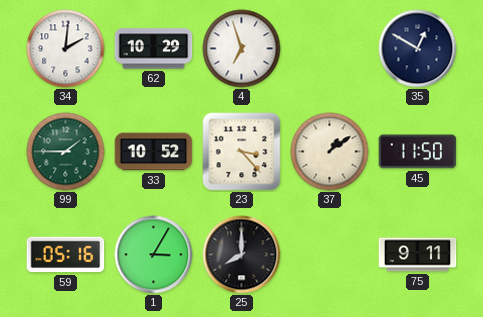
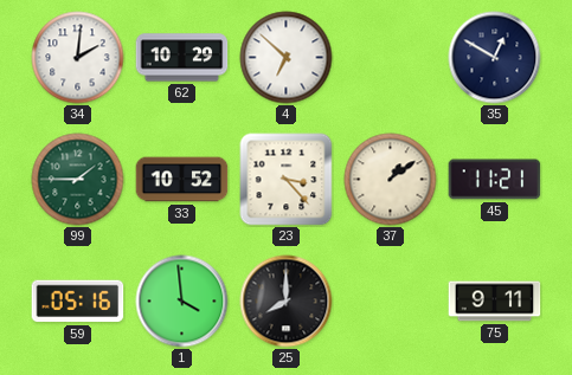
4: 6:57 -> 6:52
45: 11:50 -> 11:21
1: 3:05 -> 3:59
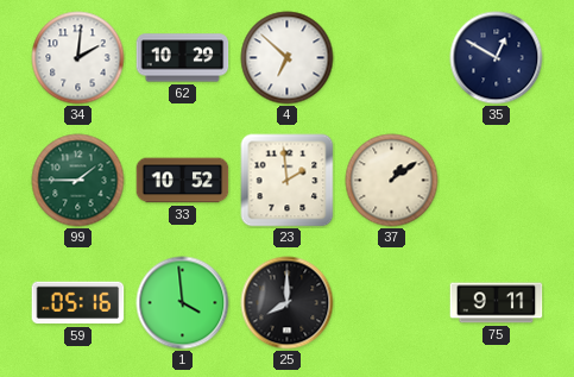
23: 3:23 -> 1:59
45: 11:21 -> none
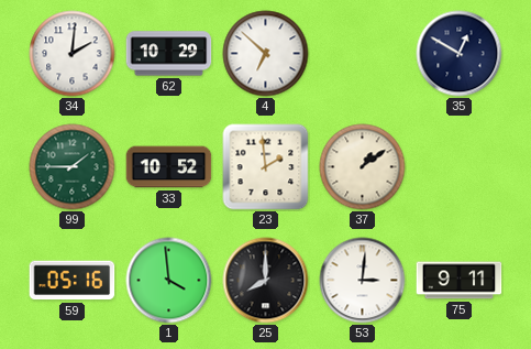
53: none -> 3:01
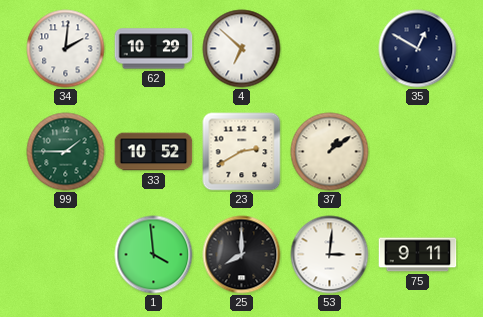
23: 1:59 -> 2:40
59: 05:16 -> none
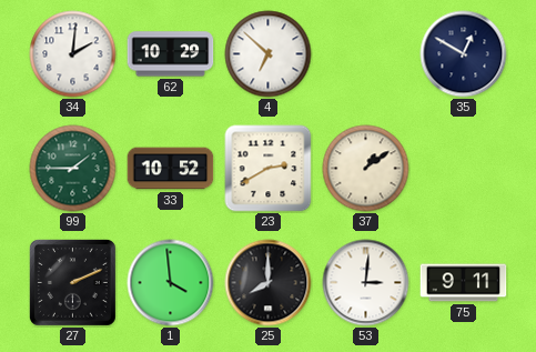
27: none -> 2:11
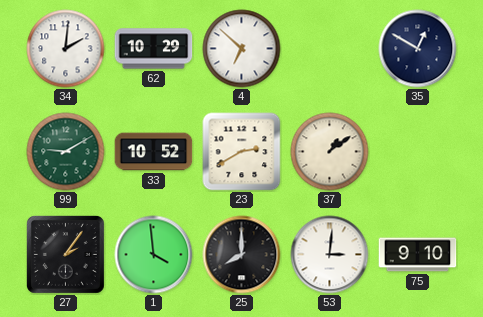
99: 1:45 -> 9:10
27: 2:11 -> 2:06
75: 9:11 -> 9:10
